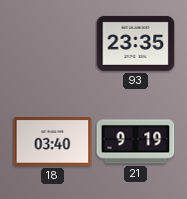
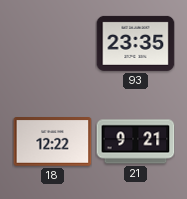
18: 03:40 -> 12:22
21: 9:19 -> 9:21
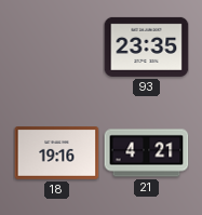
18: 12:22 -> 19:16
21: 9:21 -> 4:21
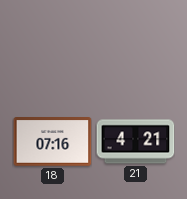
93: 23:35 -> none
18: 19:16 -> 07:16
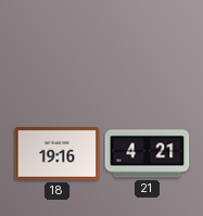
18: 07:16 -> 19:16
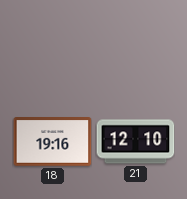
21: 4:21 -> 12:10
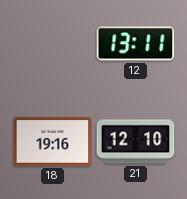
12: none -> 13:11
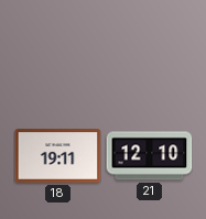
12: 13:11 -> none
18: 19:16 -> 19:11
